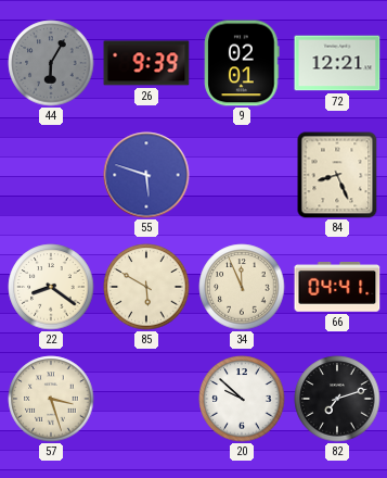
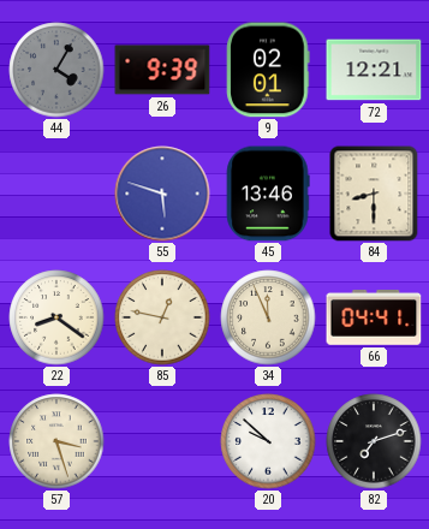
44: 6:05 -> 4:05
45: none -> 13:46
84: 8:26 -> 8:30
85: 5:50 -> 12:47
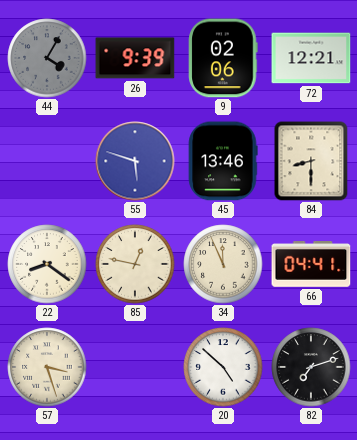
9: 02:01 -> 02:06
20: 9:52 -> 4:52
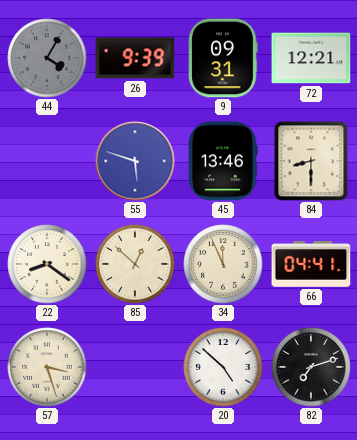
9: 02:06 -> 09:31
85: 12:47 -> 12:52
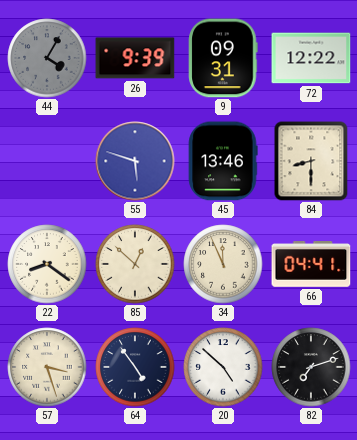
72: 12:21 -> 12:22
64: none -> 4:54
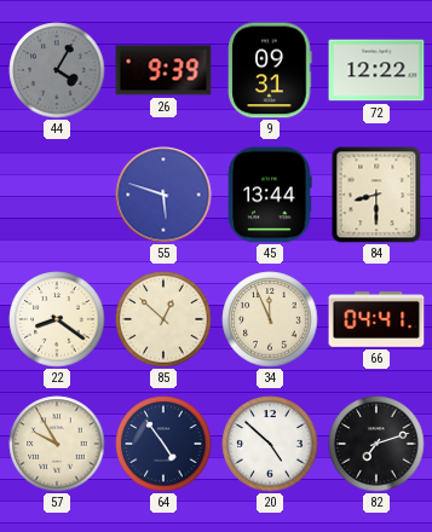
45: 13:46 -> 13:44
57: 3:27 -> 9:55
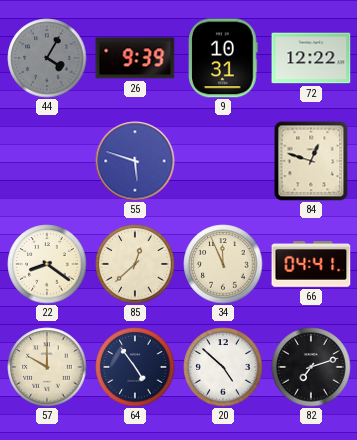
9: 09:31 -> 10:31
45: 13:44 -> none
84: 8:30 -> 12:48
85: 12:52 -> 12:38
57: 9:55 -> 10:00
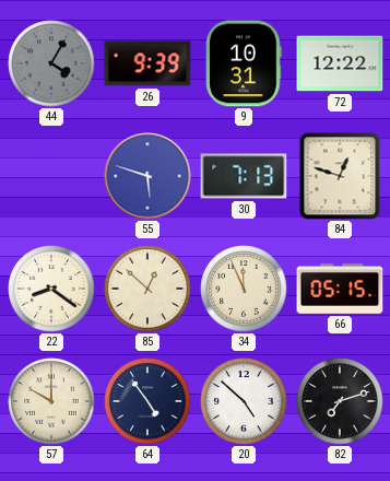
30: none -> 7:13
85: 12:38 -> 12:52
66: 04:41 -> 05:15
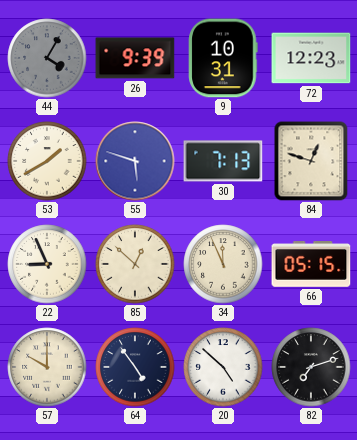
72: 12:22 -> 12:23
53: none -> 1:40
22: 8:21 -> 8:56
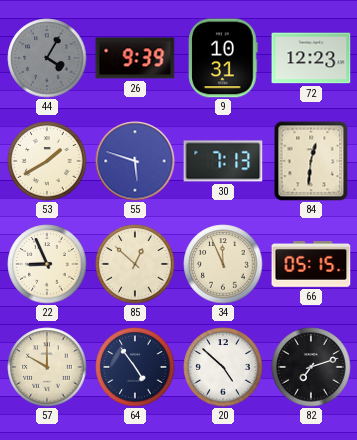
84: 12:48 -> 12:31
